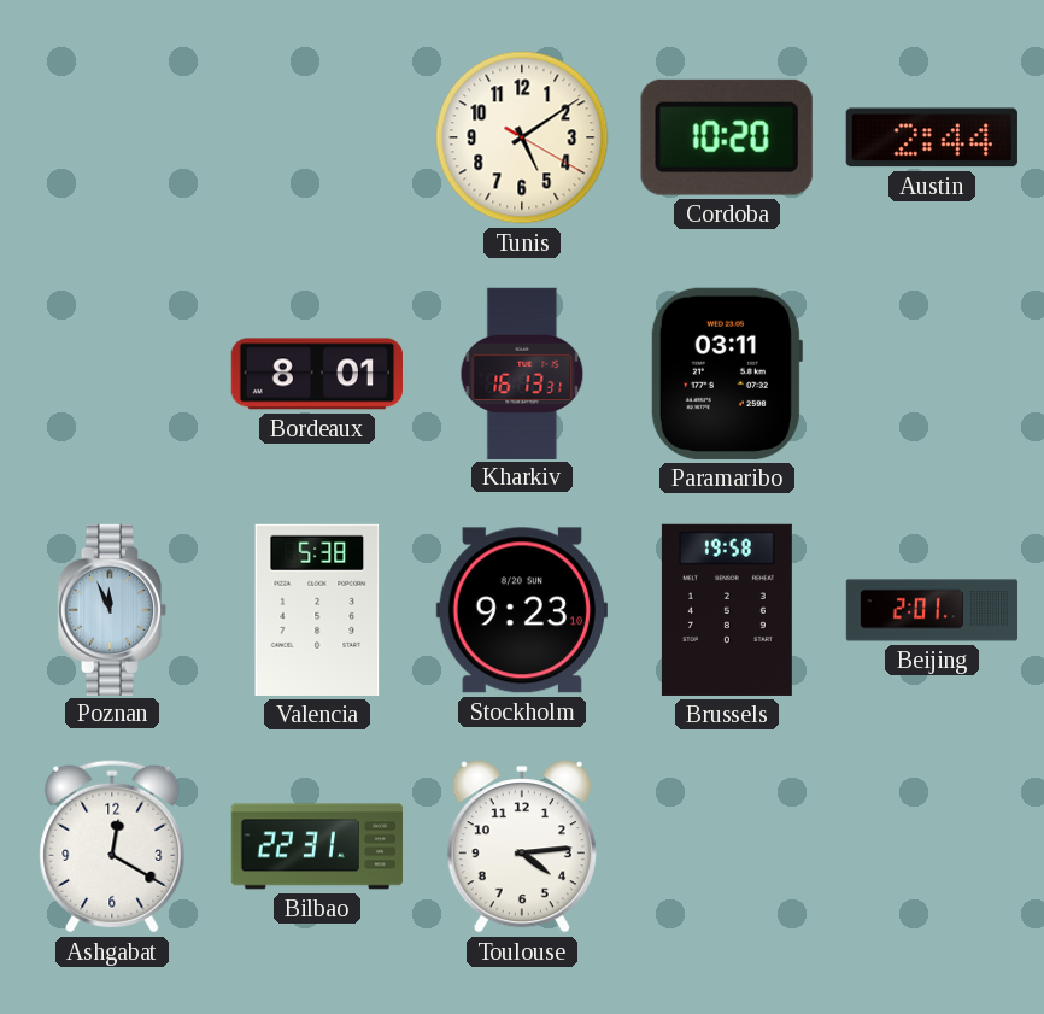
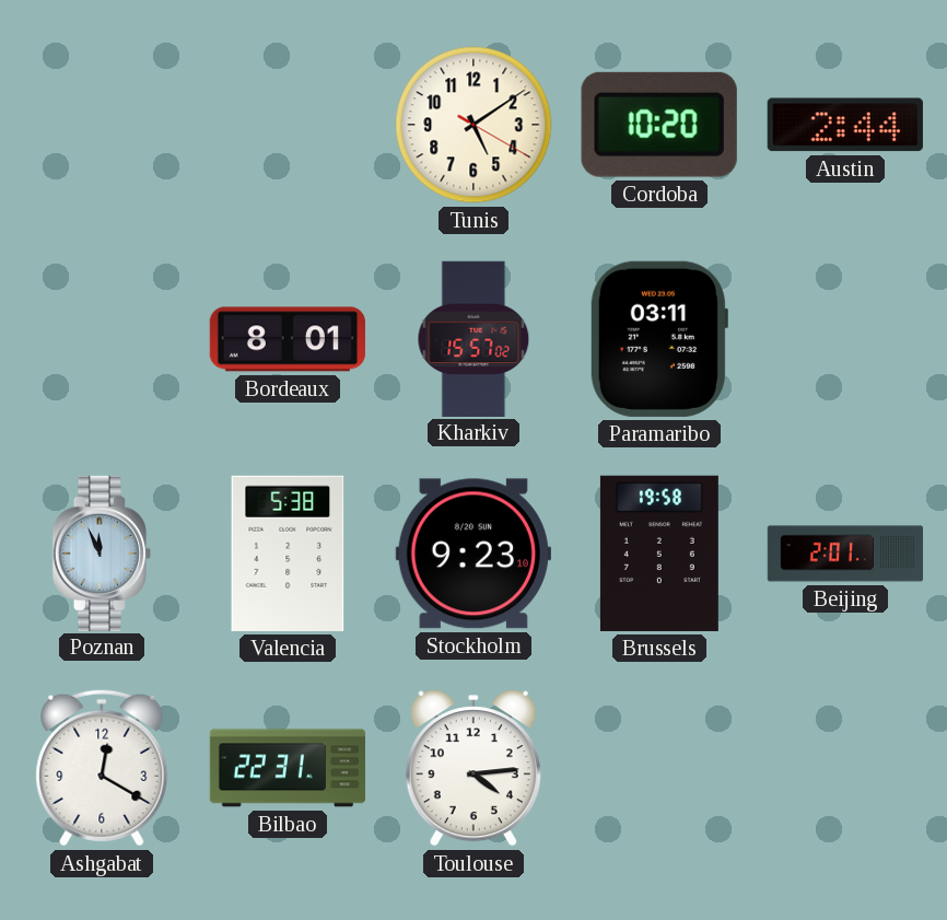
Kharkiv: 16:13 -> 15:57
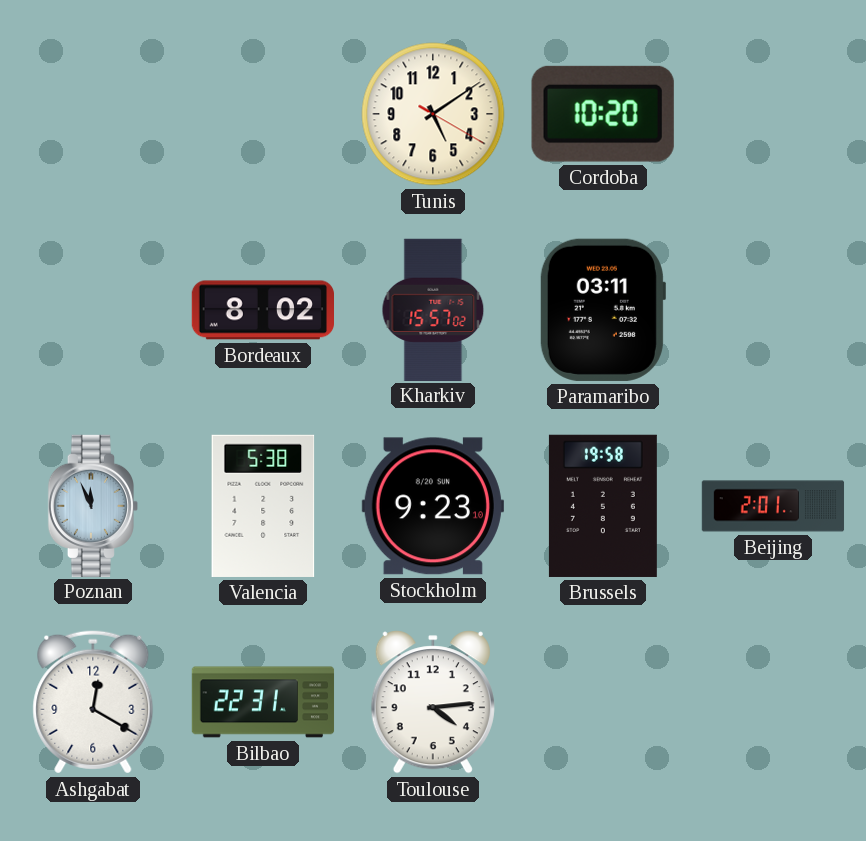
Austin: 2:44 -> none
Bordeaux: 8:01 -> 8:02
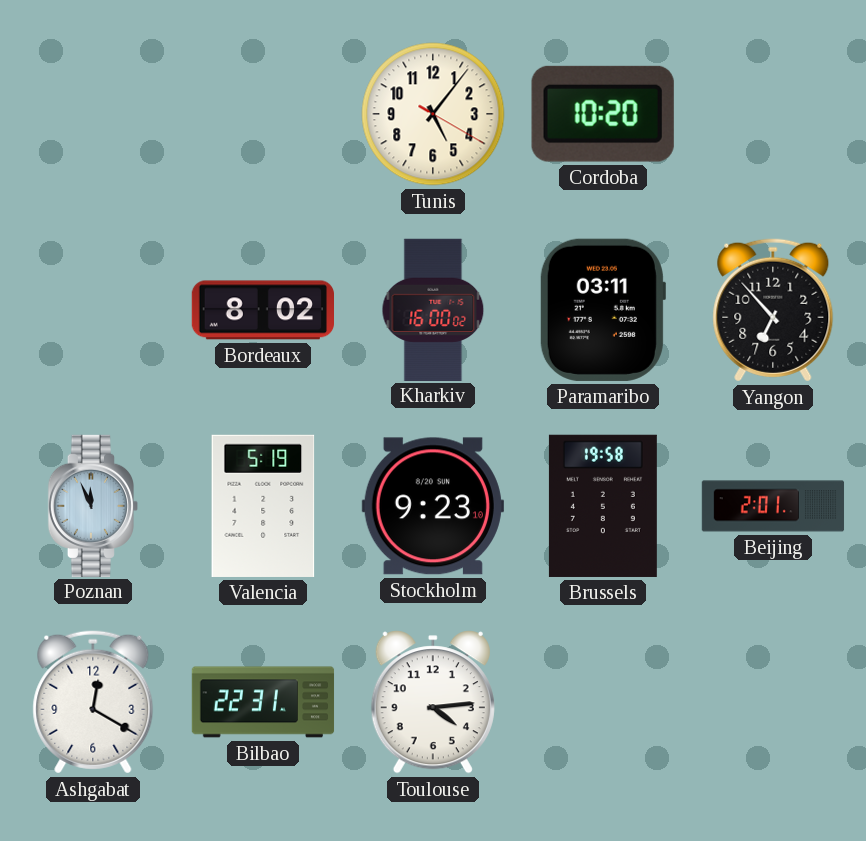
Tunis: 5:09 -> 5:06
Kharkiv: 15:57 -> 16:00
Yangon: none -> 6:53
Valencia: 5:38 -> 5:19
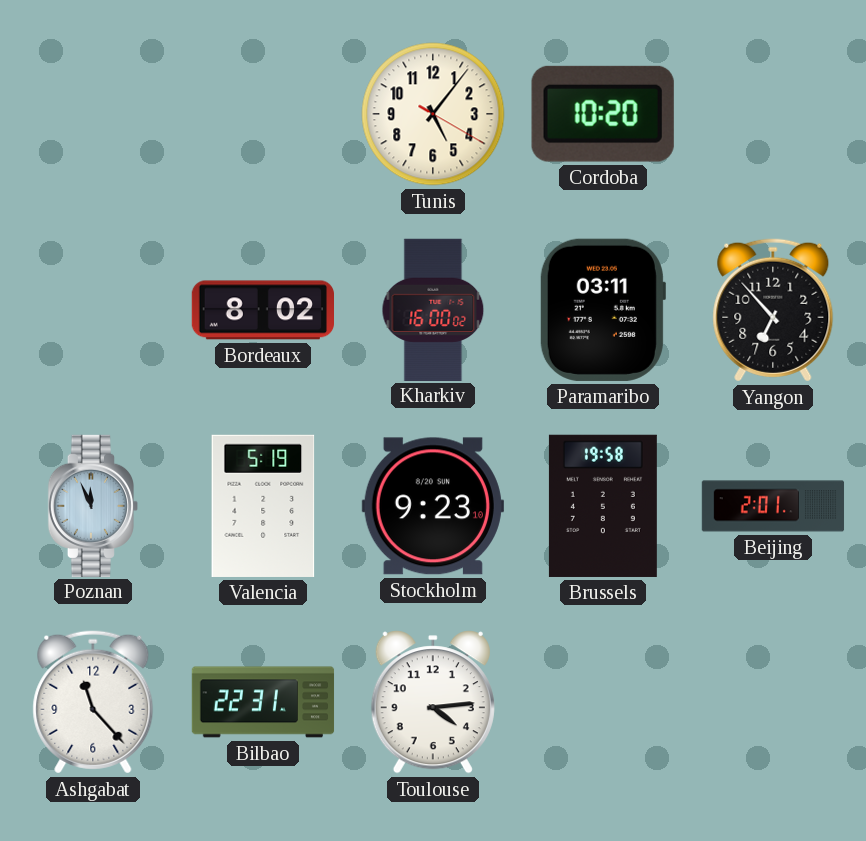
Ashgabat: 12:20 -> 11:23
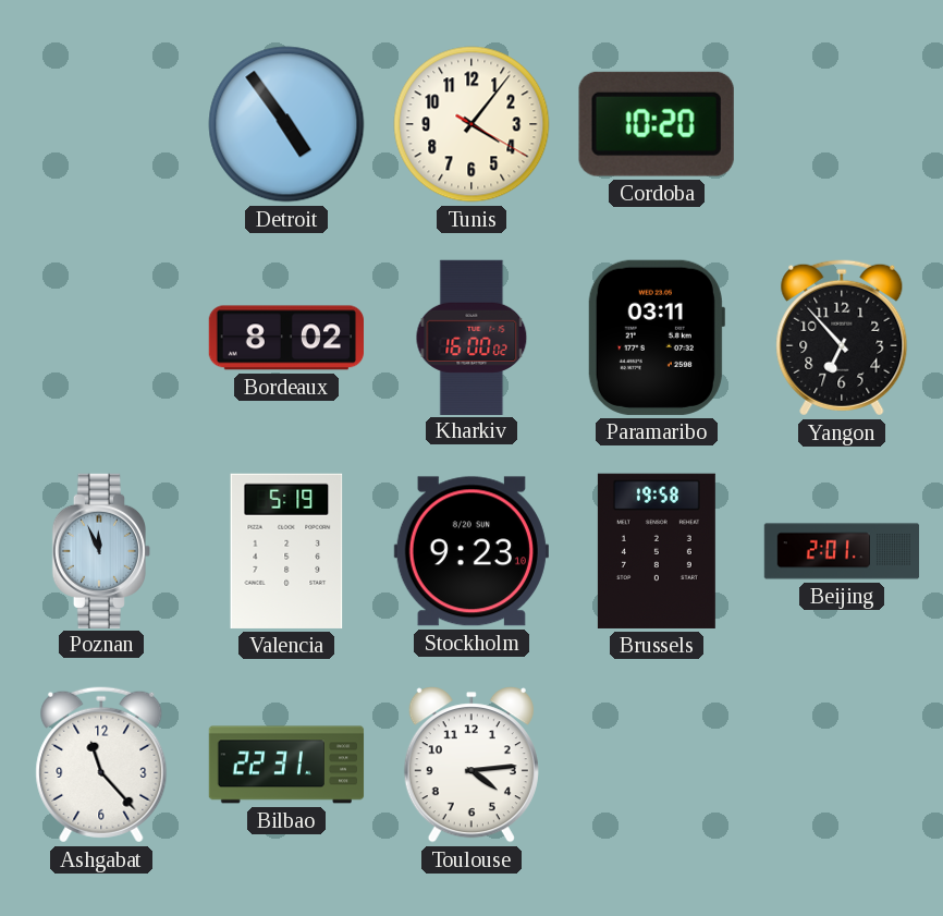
Detroit: none -> 4:54
Tunis: 5:06 -> 4:06
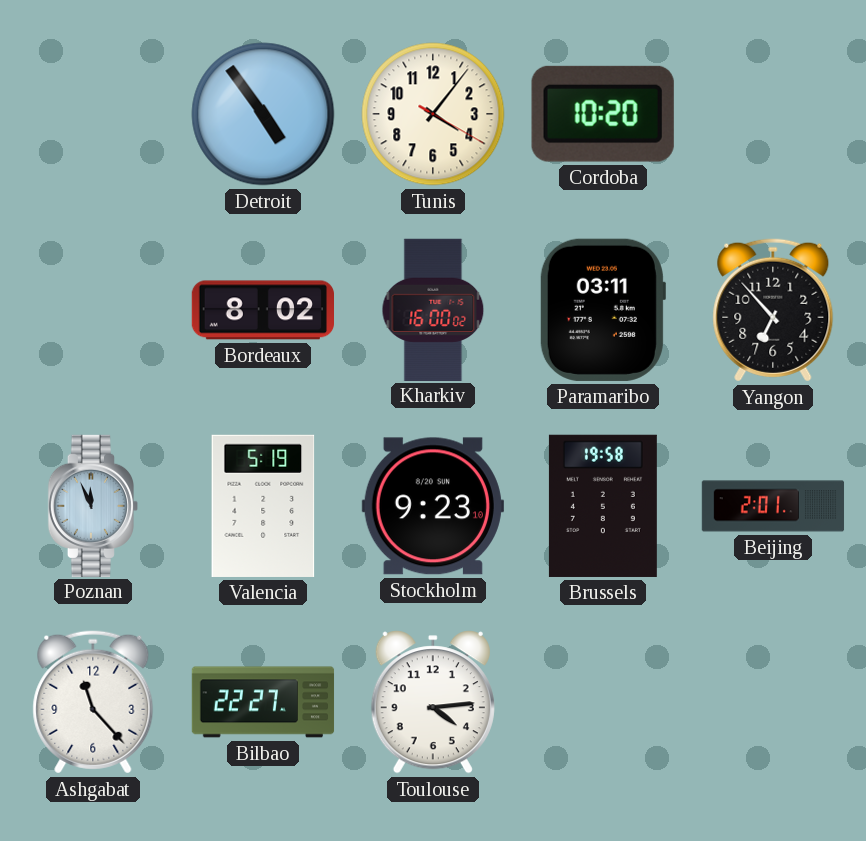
Bilbao: 22:31 -> 22:27
